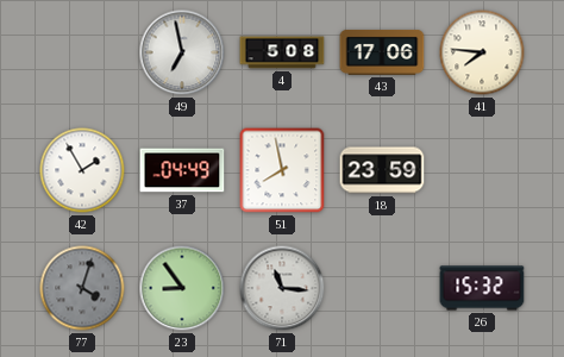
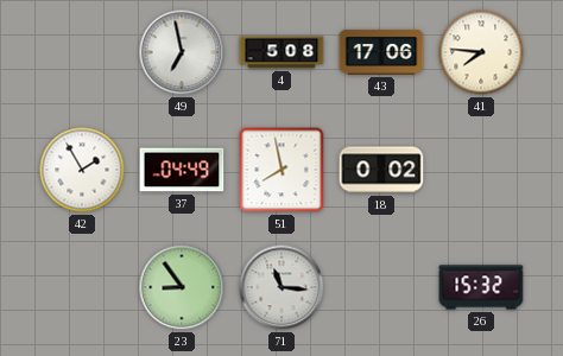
18: 23:59 -> 0:02
77: 4:03 -> none
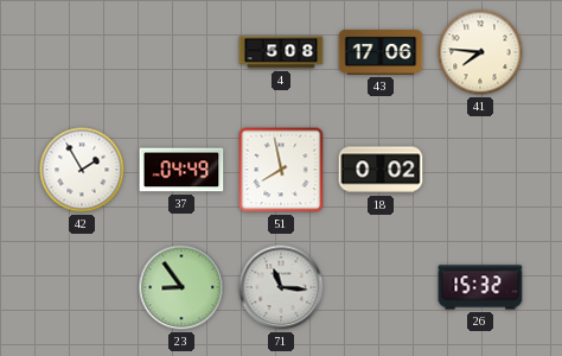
49: 6:58 -> none
